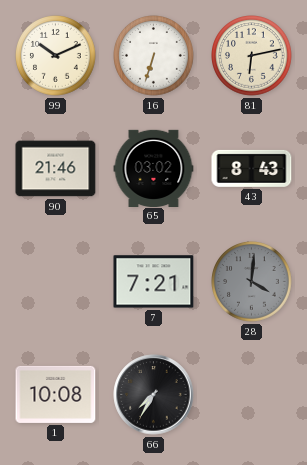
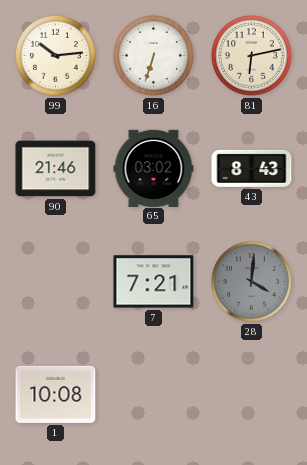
99: 10:11 -> 10:14
66: 7:35 -> none
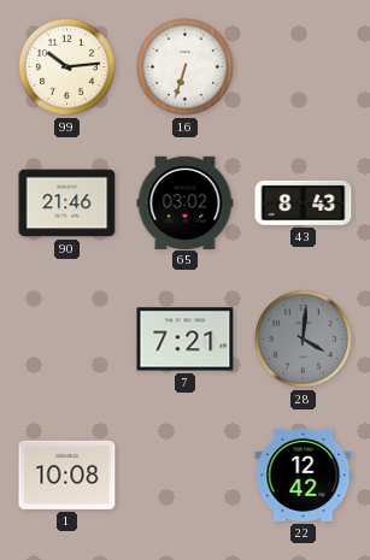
81: 6:13 -> none
22: none -> 12:42
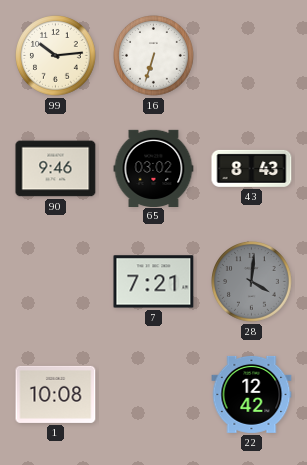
90: 21:46 -> 9:46
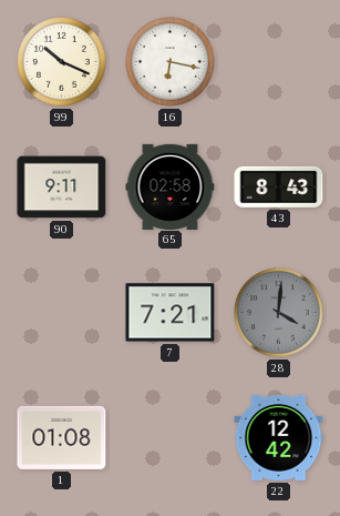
99: 10:14 -> 10:19
16: 6:33 -> 6:17
90: 9:46 -> 9:11
65: 03:02 -> 02:58
1: 10:08 -> 01:08
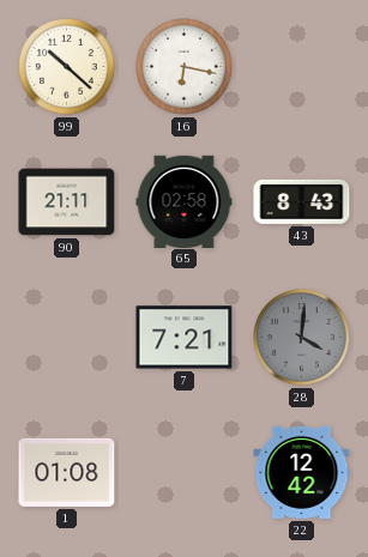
99: 10:19 -> 10:22
90: 9:11 -> 21:11
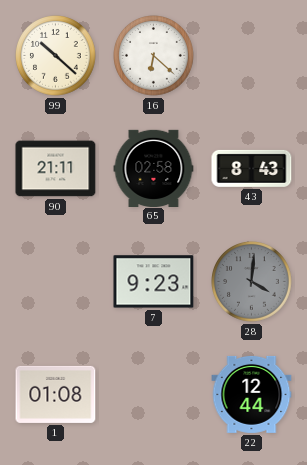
16: 6:17 -> 6:22
7: 7:21 -> 9:23
22: 12:42 -> 12:44
